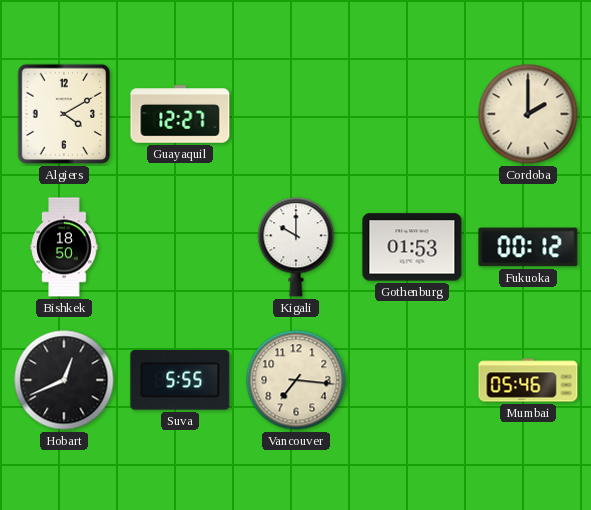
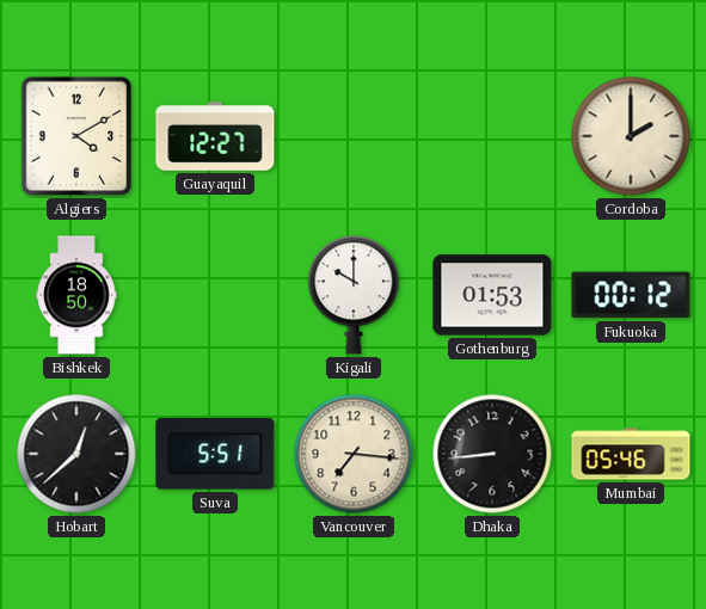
Hobart: 12:41 -> 12:38
Suva: 5:55 -> 5:51
Dhaka: none -> 8:44
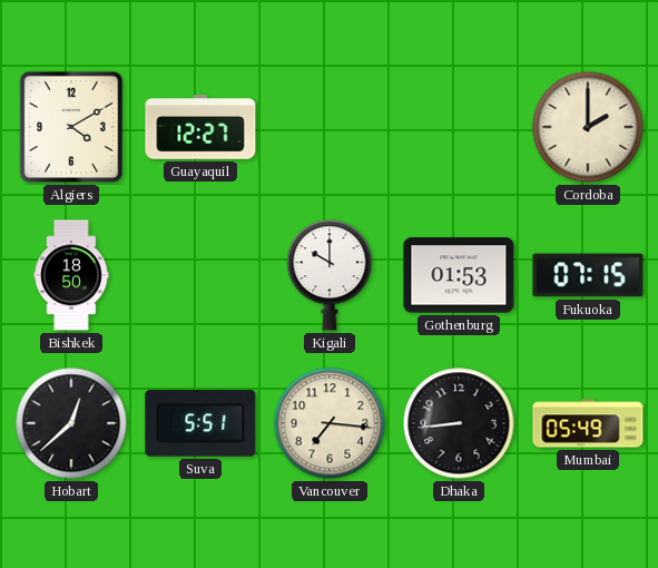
Fukuoka: 00:12 -> 07:15
Mumbai: 05:46 -> 05:49
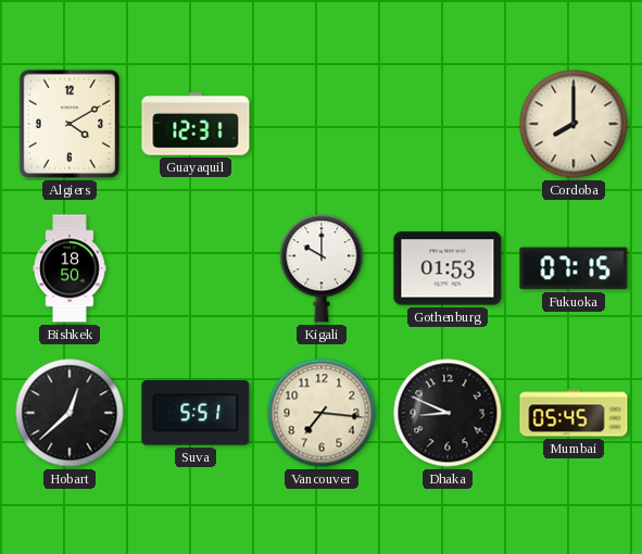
Guayaquil: 12:27 -> 12:31
Cordoba: 2:00 -> 8:00
Dhaka: 8:44 -> 8:49
Mumbai: 05:49 -> 05:45
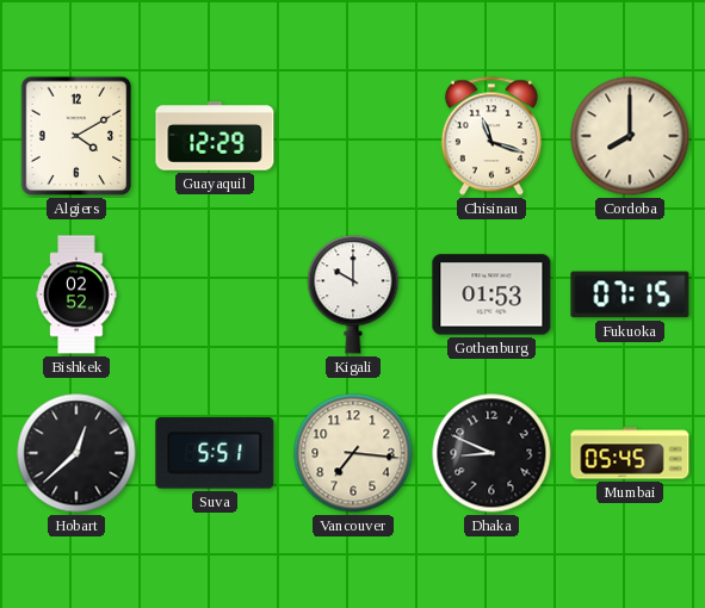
Guayaquil: 12:31 -> 12:29
Chisinau: none -> 11:18
Bishkek: 18:50 -> 02:52
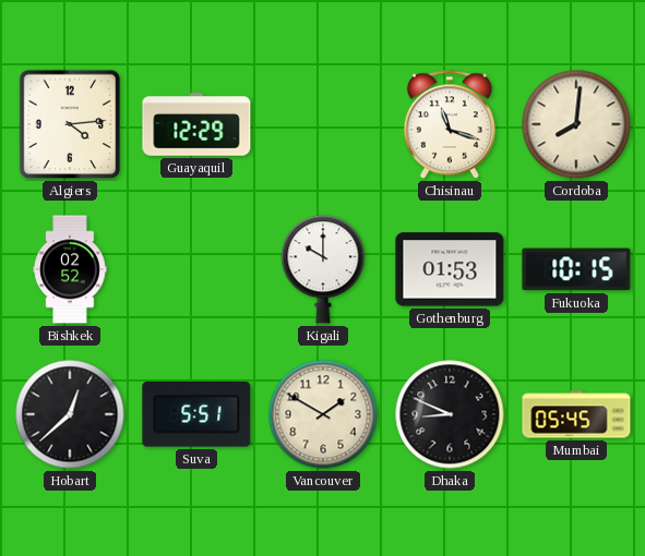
Algiers: 4:10 -> 4:14
Cordoba: 8:00 -> 8:01
Fukuoka: 07:15 -> 10:15
Vancouver: 7:16 -> 1:50
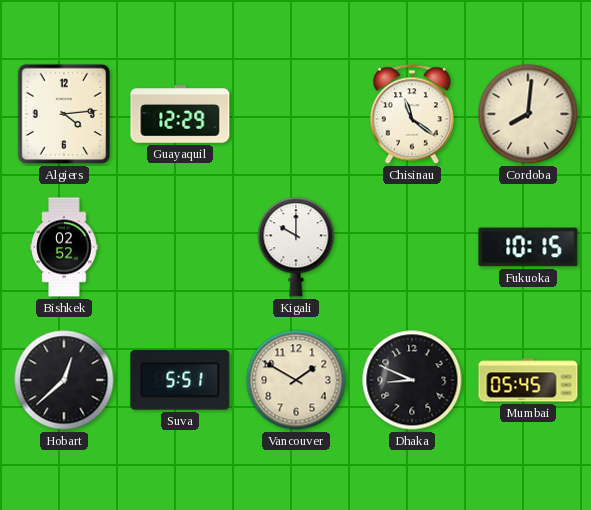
Chisinau: 11:18 -> 11:21
Gothenburg: 01:53 -> none
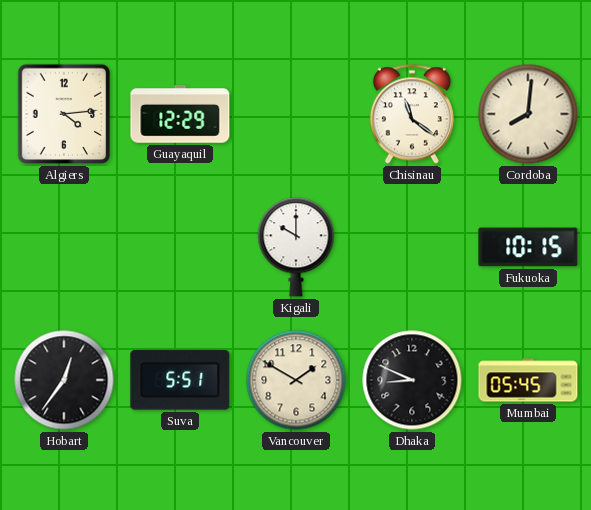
Bishkek: 02:52 -> none
Hobart: 12:38 -> 12:36
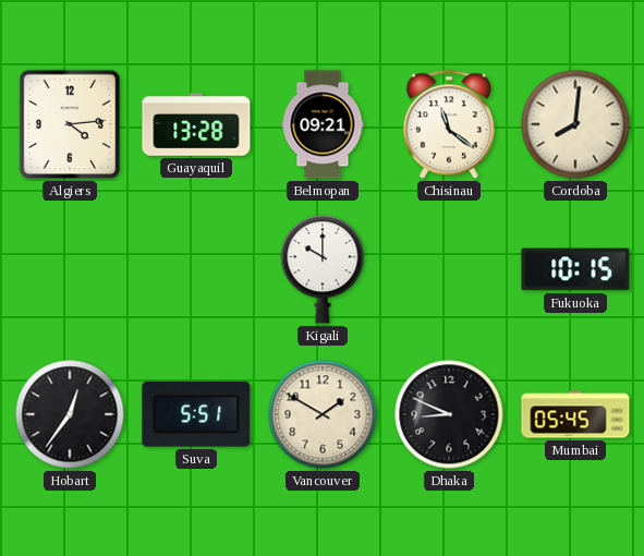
Guayaquil: 12:29 -> 13:28
Belmopan: none -> 09:21
